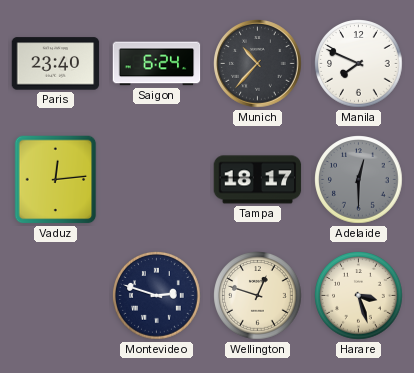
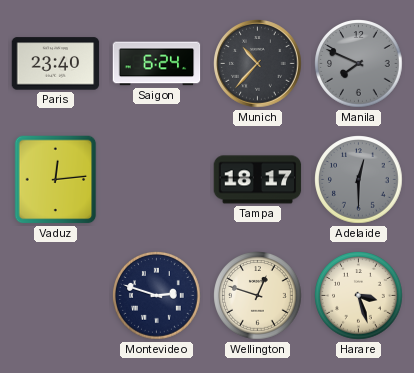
Manila dial: white -> grey
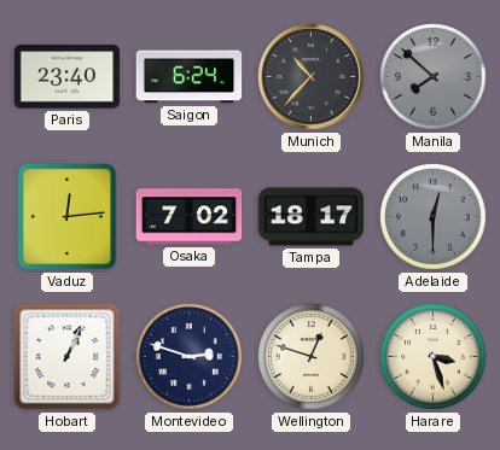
Manila: 7:49 -> 7:52
Osaka: none -> 7:02
Hobart: none -> 1:04
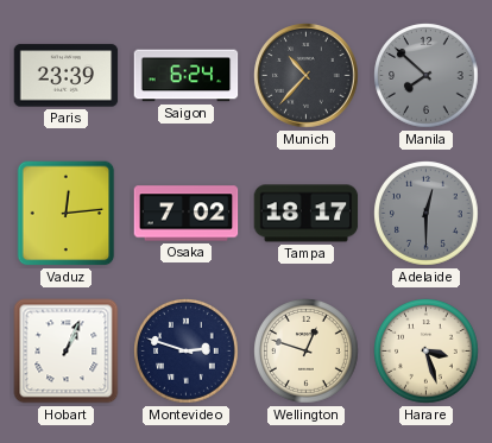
Paris: 23:40 -> 23:39
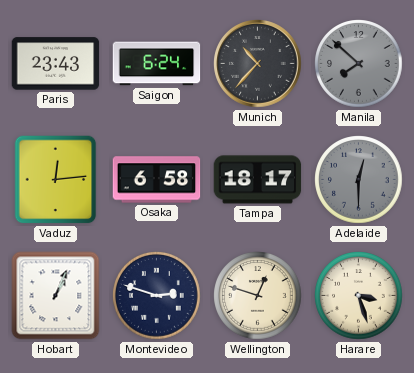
Paris: 23:39 -> 23:43
Osaka: 7:02 -> 6:58
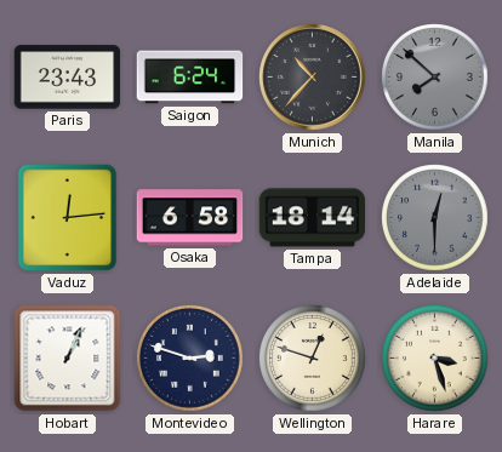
Tampa: 18:17 -> 18:14
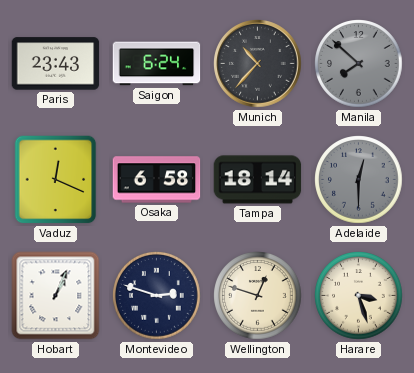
Vaduz: 12:14 -> 12:19
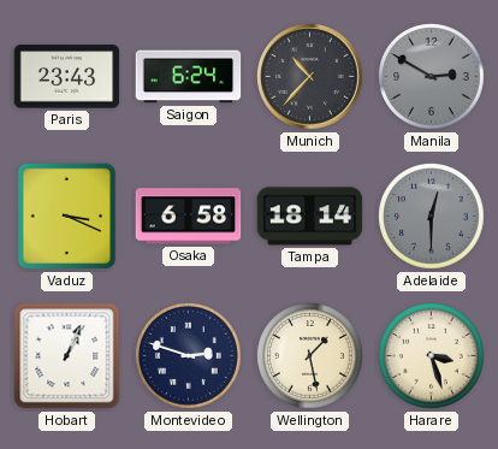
Manila: 7:52 -> 2:50
Vaduz: 12:19 -> 3:19
Wellington: 12:48 -> 1:28
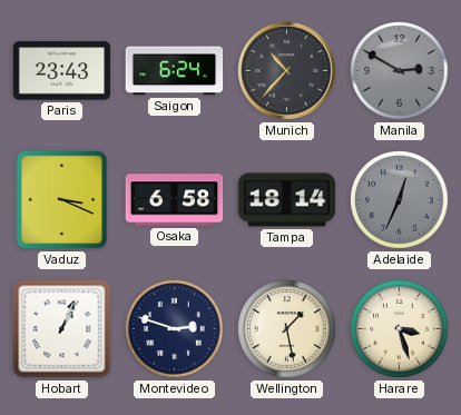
Adelaide: 12:30 -> 12:34
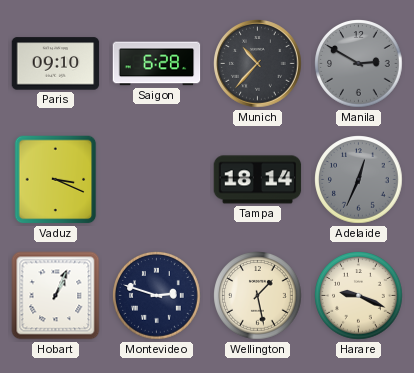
Paris: 23:43 -> 09:10
Saigon: 6:24 -> 6:28
Osaka: 6:58 -> none
Harare: 3:27 -> 9:19
